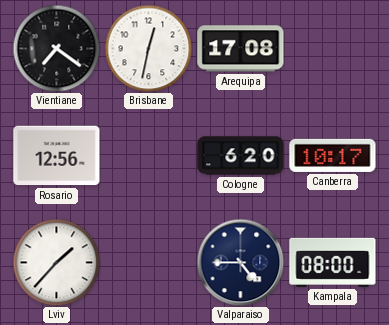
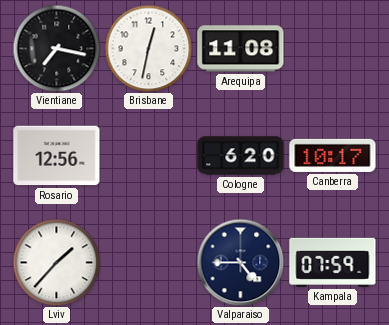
Vientiane: 7:21 -> 7:17
Arequipa: 17:08 -> 11:08
Kampala: 08:00 -> 07:59
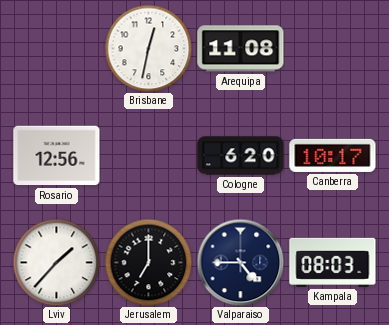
Vientiane: 7:17 -> none
Jerusalem: none -> 7:00
Kampala: 07:59 -> 08:03
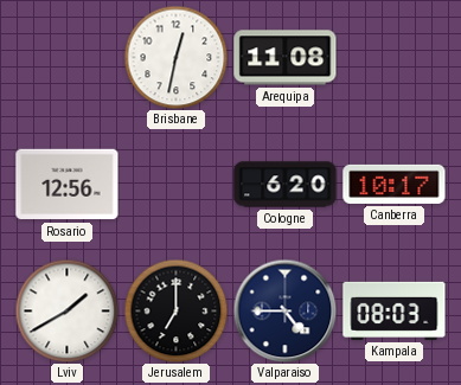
Lviv: 1:37 -> 1:40
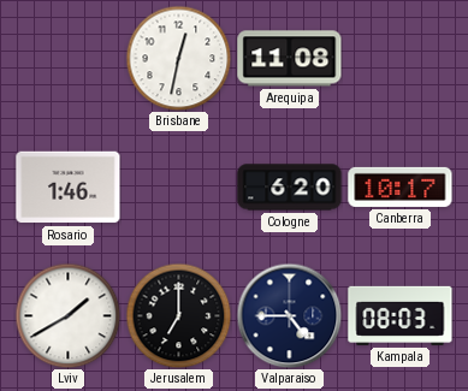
Rosario: 12:56 -> 1:46
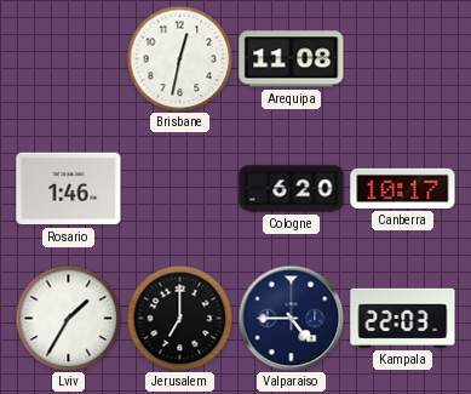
Lviv: 1:40 -> 1:35
Kampala: 08:03 -> 22:03
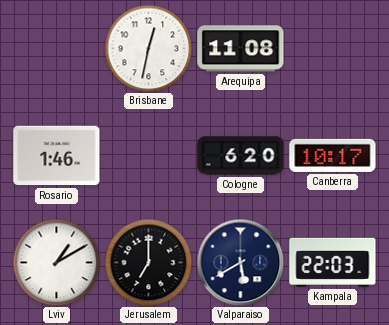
Lviv: 1:35 -> 1:10
Valparaiso: 4:45 -> 5:40
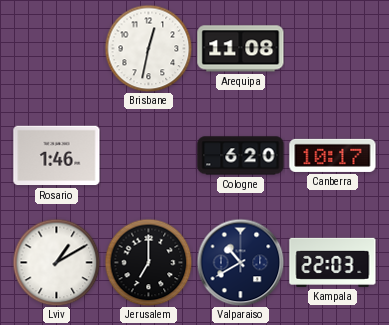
Valparaiso: 5:40 -> 10:40
